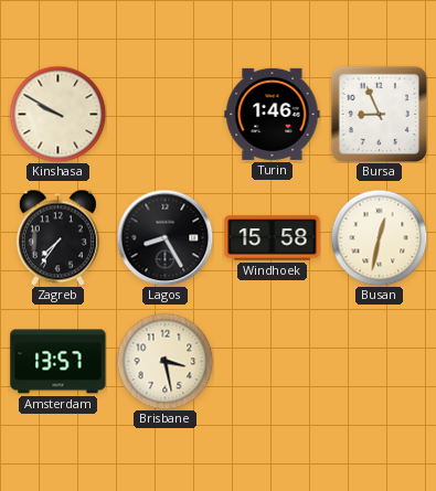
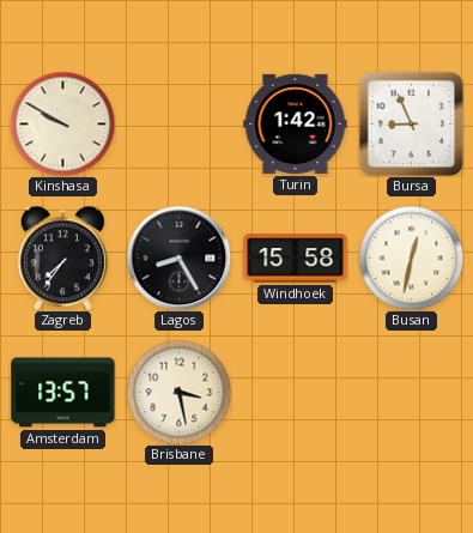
Turin: 1:46 -> 1:42
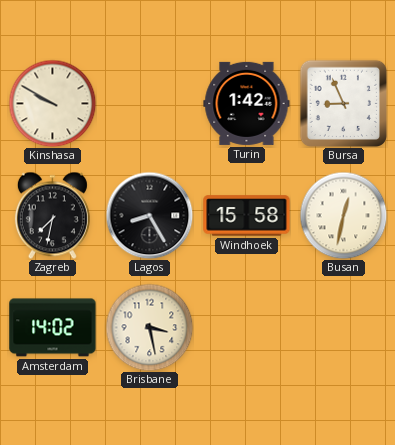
Zagreb: 7:36 -> 7:32
Amsterdam: 13:57 -> 14:02
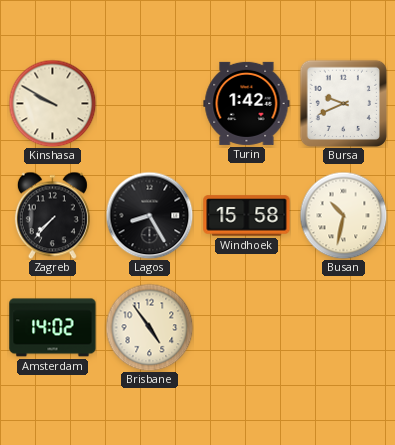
Bursa: 8:56 -> 9:41
Zagreb: 7:32 -> 7:37
Busan: 12:32 -> 10:32
Brisbane: 3:28 -> 4:54
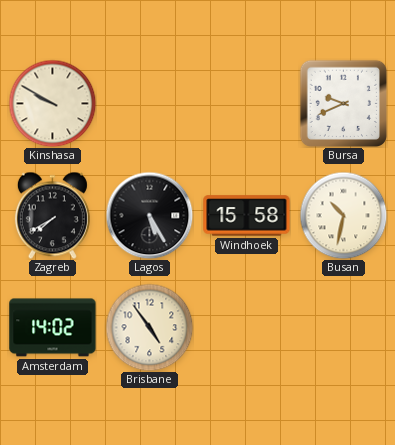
Turin: 1:42 -> none
Zagreb: 7:37 -> 7:40
Lagos: 8:25 -> 5:25
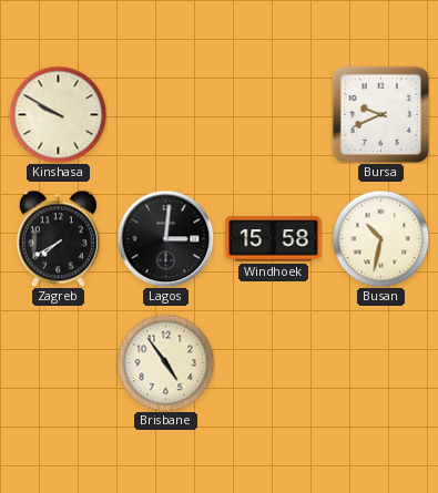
Lagos: 5:25 -> 3:01
Amsterdam: 14:02 -> none
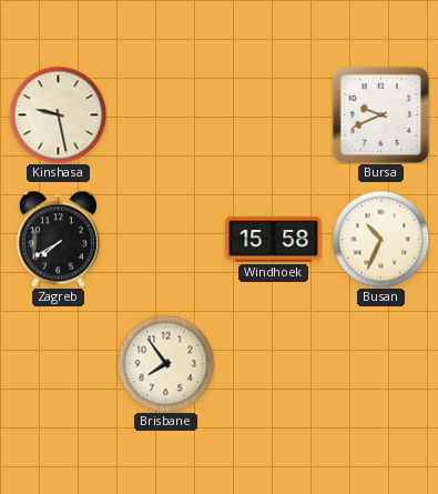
Kinshasa: 9:50 -> 9:28
Lagos: 3:01 -> none
Busan: 10:32 -> 10:34
Brisbane: 4:54 -> 7:54
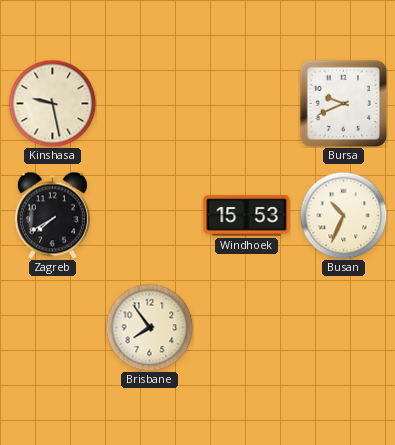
Windhoek: 15:58 -> 15:53
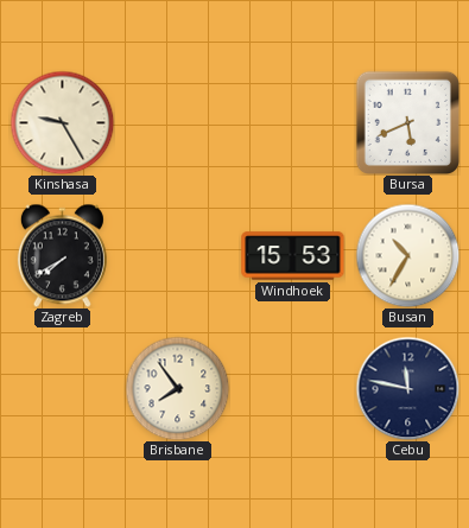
Kinshasa: 9:28 -> 9:25
Bursa: 9:41 -> 5:41
Busan: 10:34 -> 10:35
Cebu: none -> 11:47
